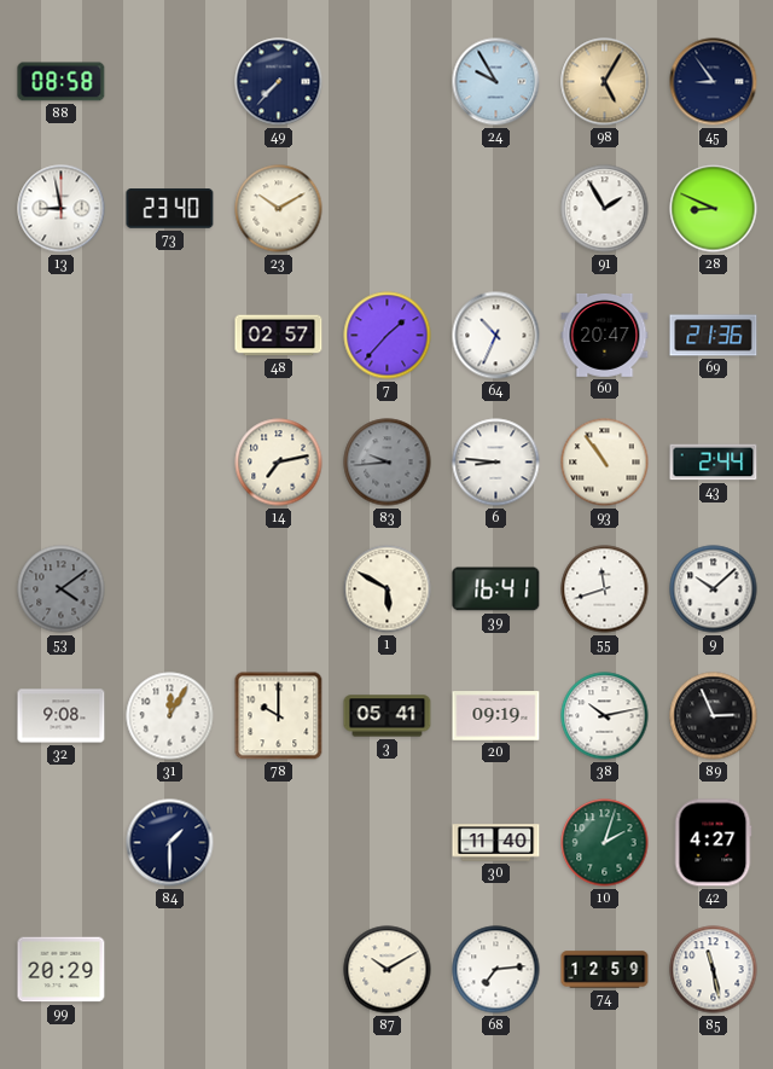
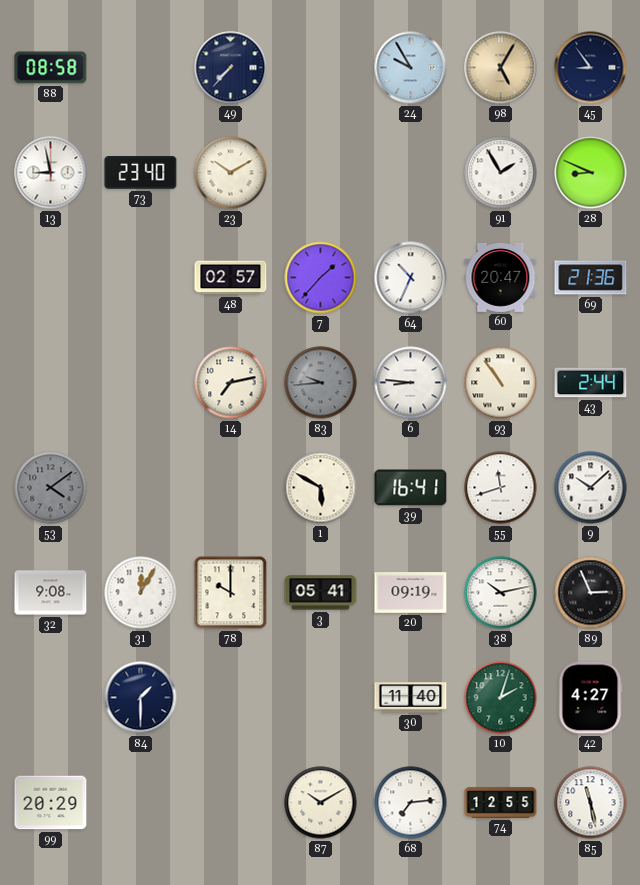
74: 12:59 -> 12:55
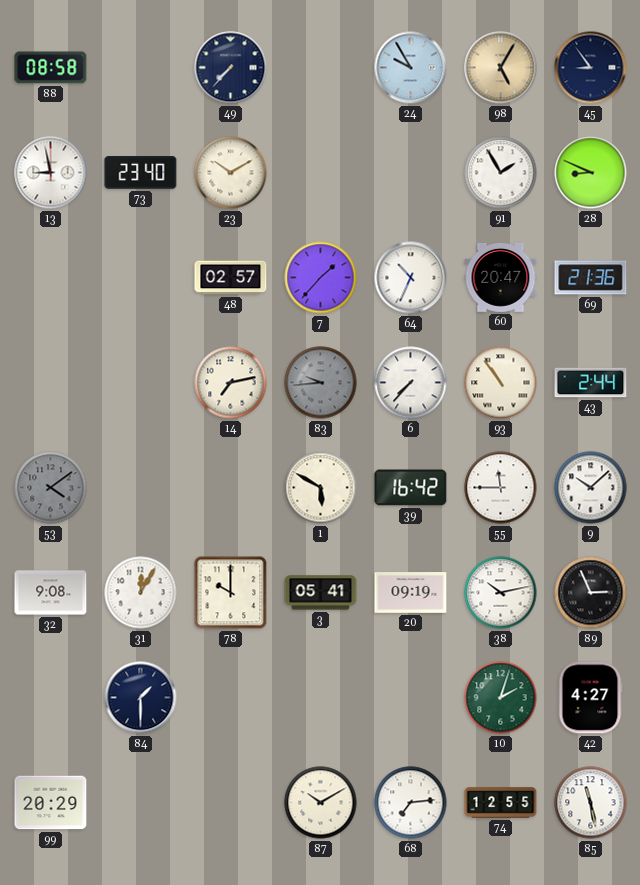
6: 8:46 -> 7:37
39: 16:41 -> 16:42
55: 11:42 -> 11:45
30: 11:40 -> none
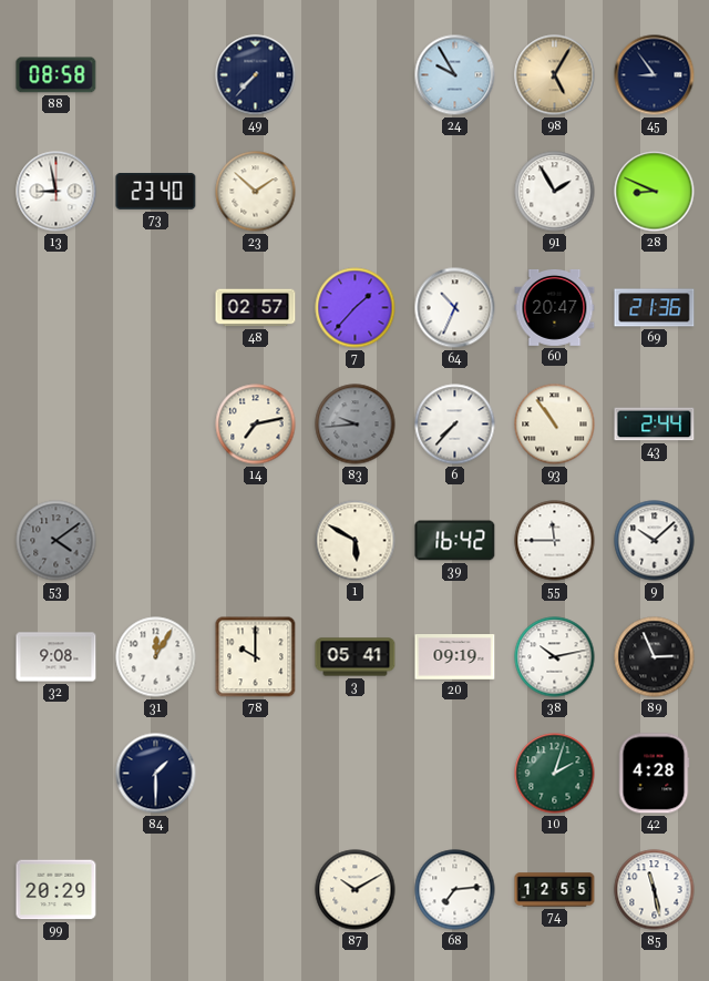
23: 10:10 -> 1:52
42: 4:27 -> 4:28
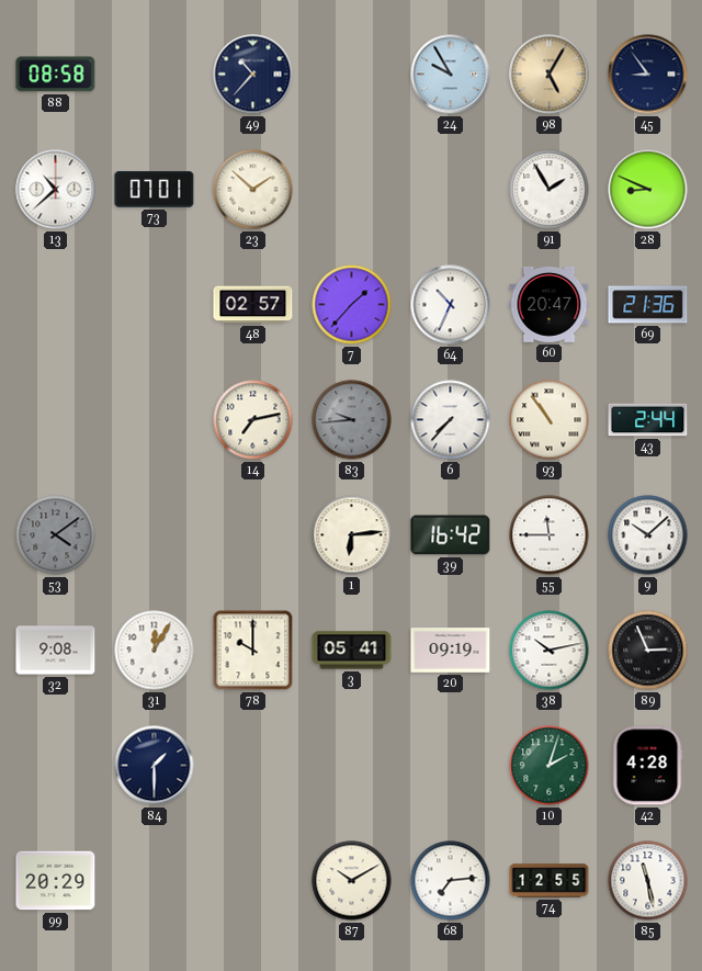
49: 7:37 -> 10:37
13: 8:58 -> 10:38
73: 23:40 -> 07:01
1: 5:50 -> 6:14
